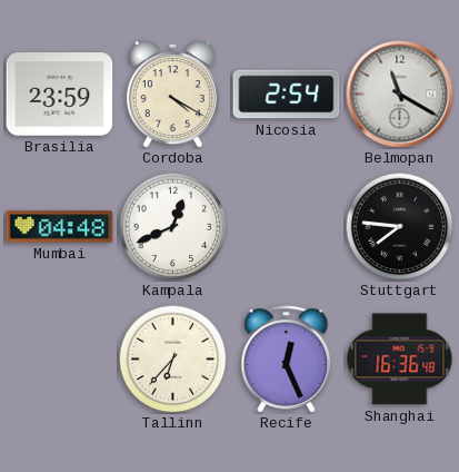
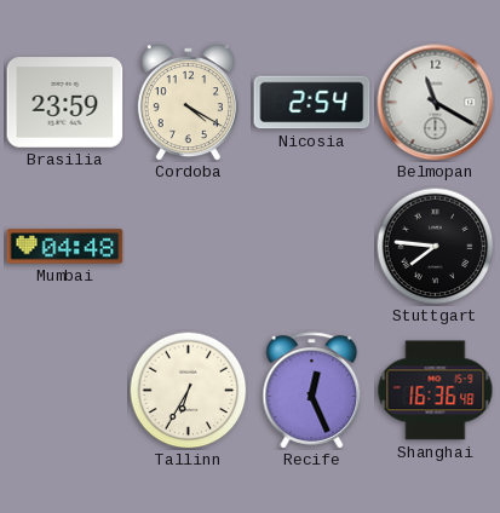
Kampala: 12:41 -> none
Tallinn: 6:37 -> 6:35
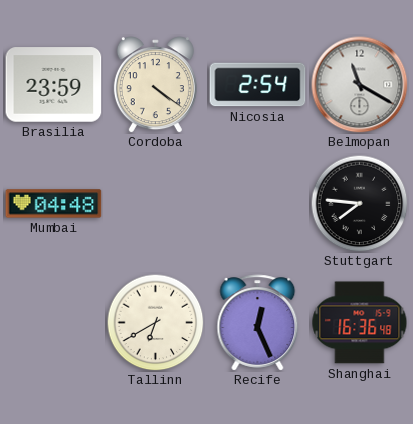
Cordoba: 4:20 -> 4:21
Tallinn: 6:35 -> 6:40
